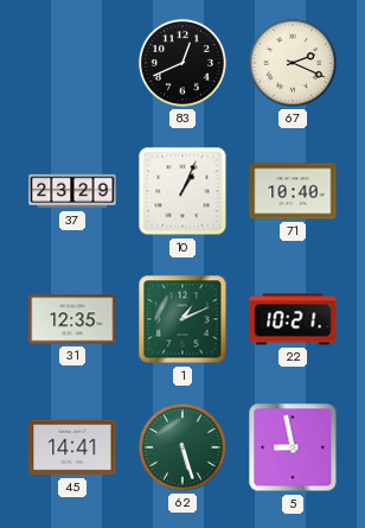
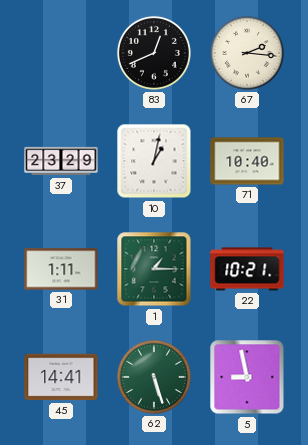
67: 2:19 -> 2:16
10: 1:04 -> 1:02
31: 12:35 -> 1:11
1: 1:11 -> 1:15
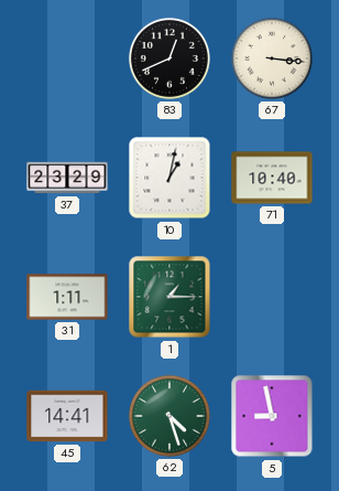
67: 2:16 -> 3:16
22: 10:21 -> none
62: 5:27 -> 4:27
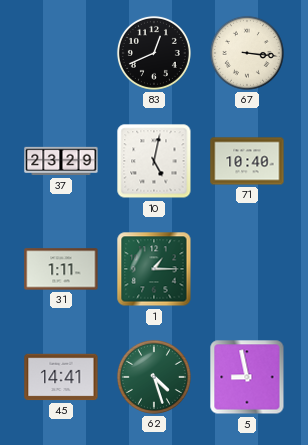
10: 1:02 -> 5:02
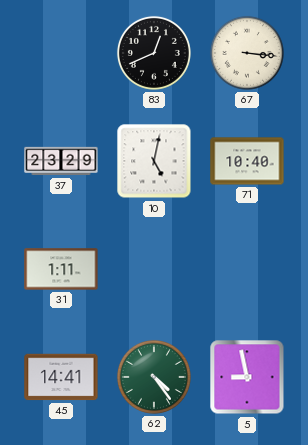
1: 1:15 -> none
62: 4:27 -> 4:24
